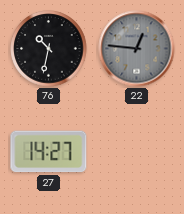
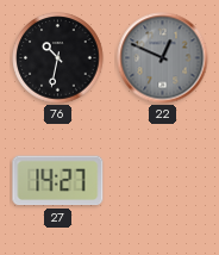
22: 12:46 -> 12:49
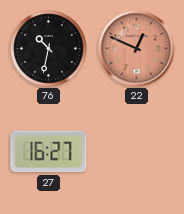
22 dial: grey -> salmon
27: 14:27 -> 16:27
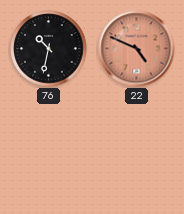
22: 12:49 -> 4:49
27: 16:27 -> none
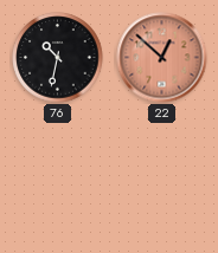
22: 4:49 -> 12:52
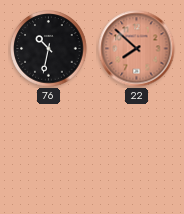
22: 12:52 -> 7:52
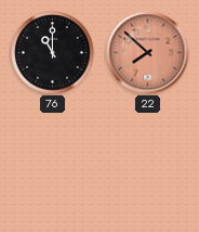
76: 10:32 -> 11:00
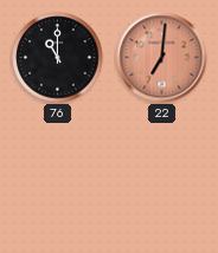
22: 7:52 -> 7:01
